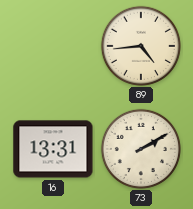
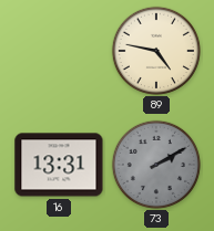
89: 4:44 -> 4:47
73 dial: cream -> grey
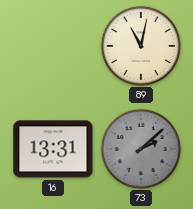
89: 4:47 -> 11:02
73: 2:10 -> 2:08
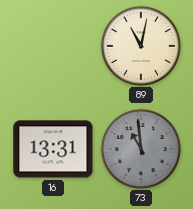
73: 2:08 -> 10:59
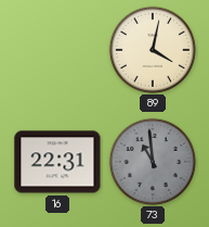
89: 11:02 -> 4:02
16: 13:31 -> 22:31
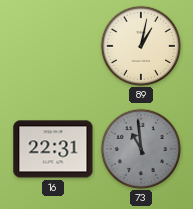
89: 4:02 -> 1:02
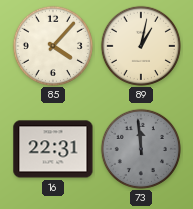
85: none -> 4:07
73: 10:59 -> 11:59
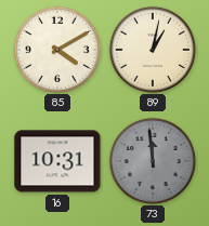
85: 4:07 -> 4:10
16: 22:31 -> 10:31
